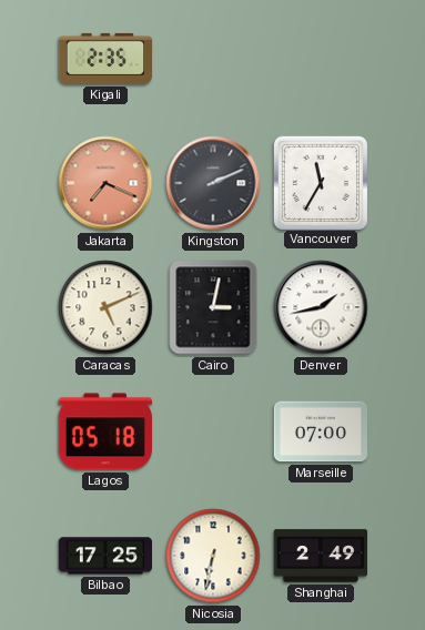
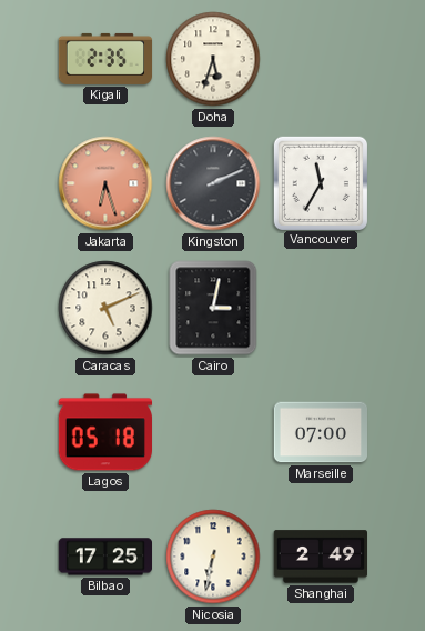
Doha: none -> 5:33
Jakarta: 7:19 -> 6:27
Denver: 1:43 -> none
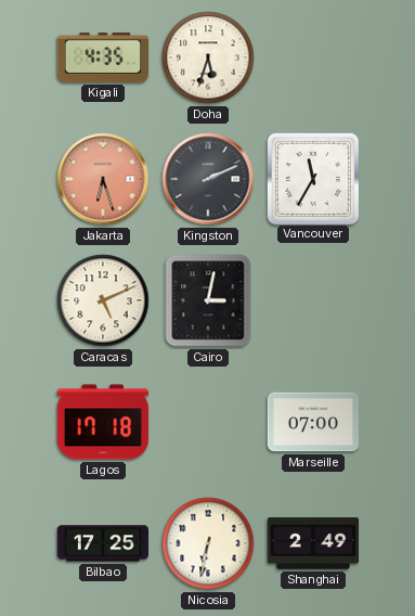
Kigali: 2:35 -> 4:35
Lagos: 05:18 -> 17:18
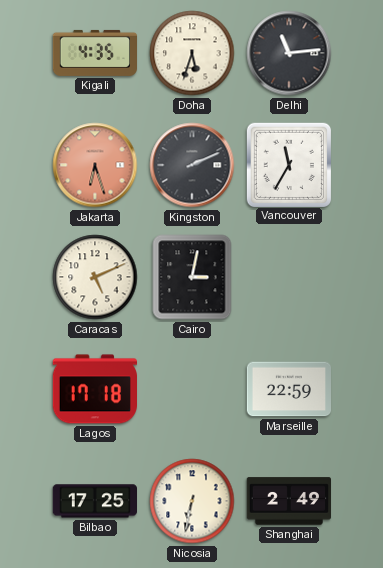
Delhi: none -> 11:14
Marseille: 07:00 -> 22:59
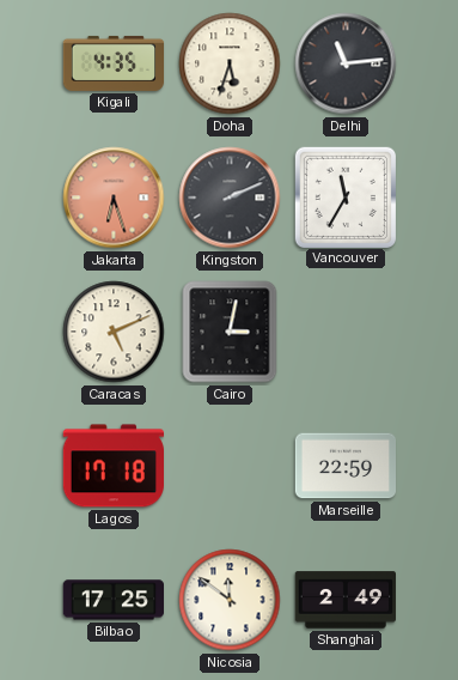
Nicosia: 6:32 -> 11:51
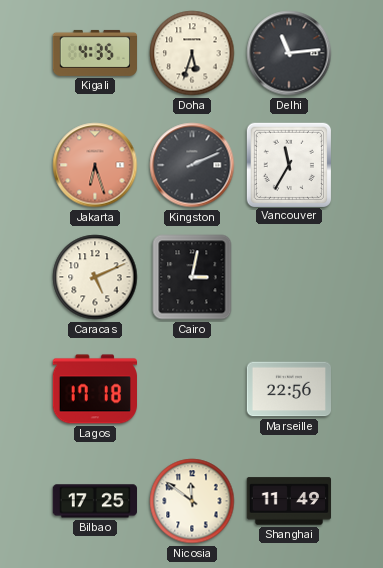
Marseille: 22:59 -> 22:56
Shanghai: 2:49 -> 11:49
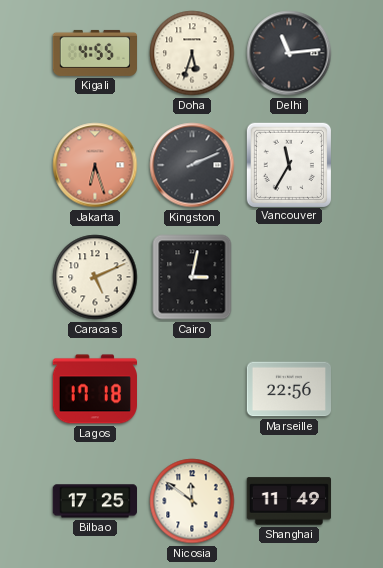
Kigali: 4:35 -> 4:55
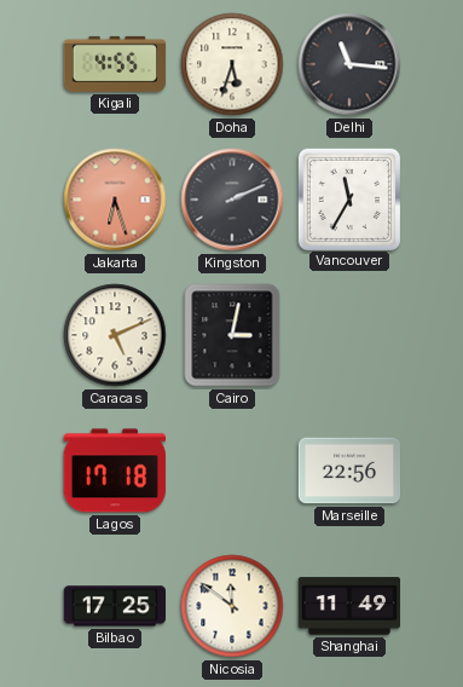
Delhi: 11:14 -> 11:16
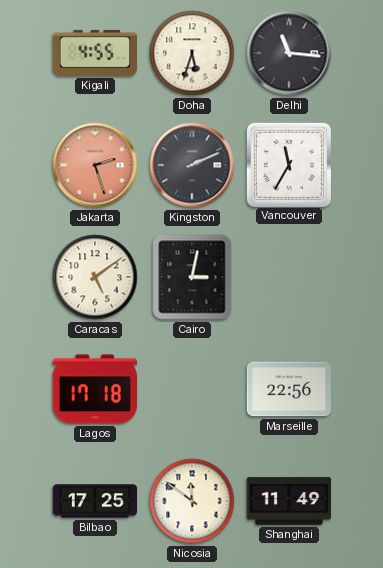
Jakarta: 6:27 -> 2:27
Caracas: 5:11 -> 5:09
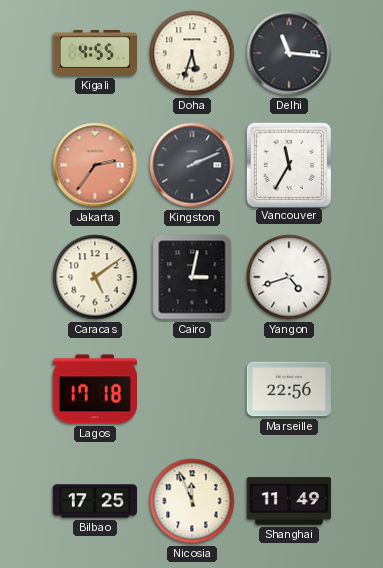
Jakarta: 2:27 -> 2:36
Yangon: none -> 4:42
Nicosia: 11:51 -> 11:56
